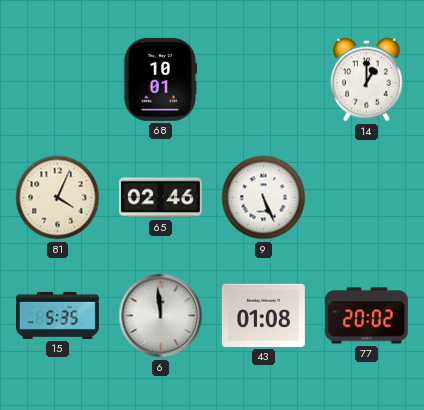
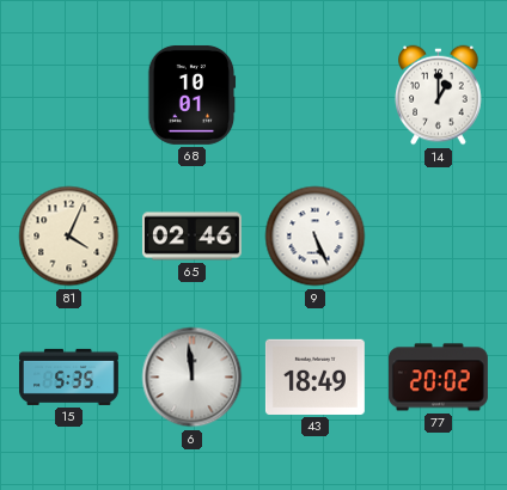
43: 01:08 -> 18:49
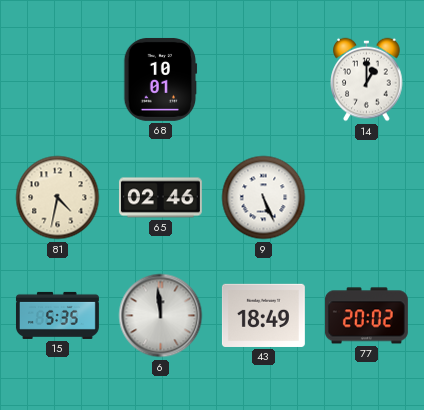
81: 4:04 -> 4:32
